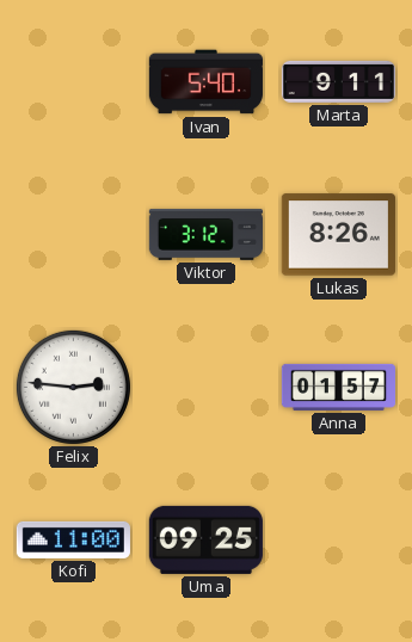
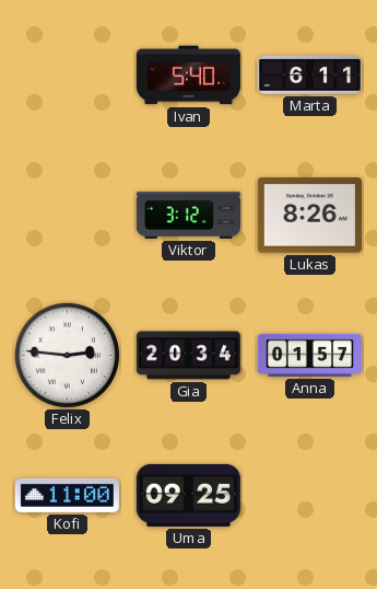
Marta: 9:11 -> 6:11
Gia: none -> 20:34
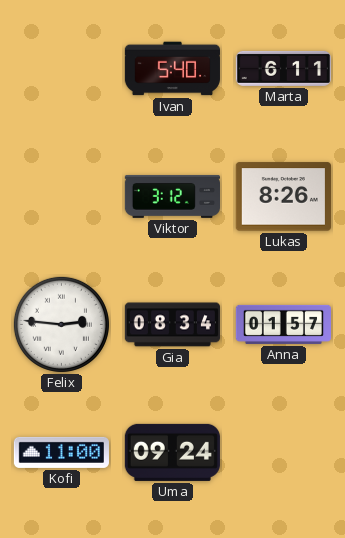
Gia: 20:34 -> 08:34
Uma: 09:25 -> 09:24
